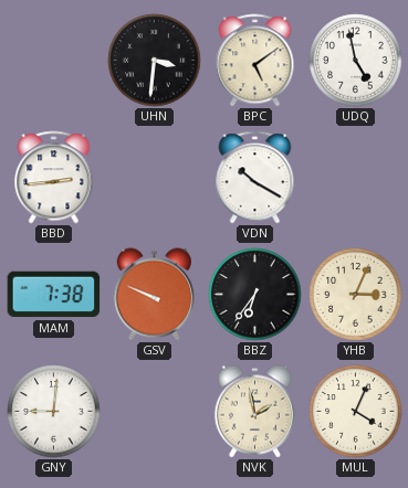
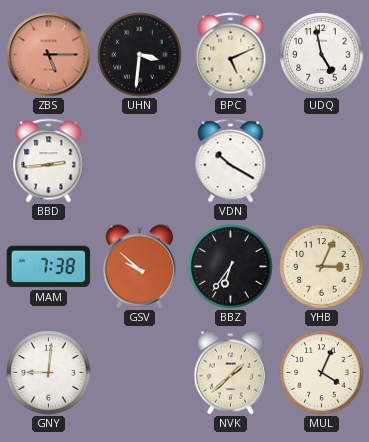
ZBS: none -> 5:15
BPC: 5:09 -> 5:11
GSV: 9:49 -> 9:52
NVK: 1:58 -> 1:38
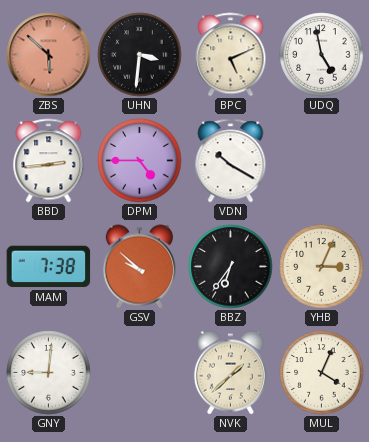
ZBS: 5:15 -> 5:52
DPM: none -> 4:45
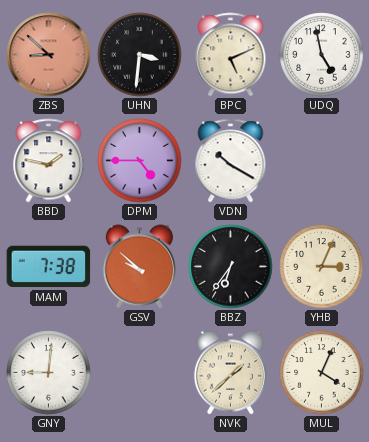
ZBS: 5:52 -> 8:52
BBD: 2:44 -> 1:47
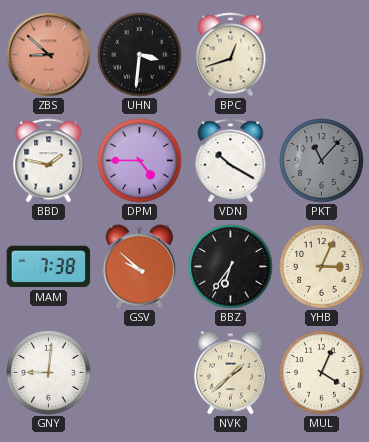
BPC: 5:11 -> 12:42
UDQ: 4:58 -> none
PKT: none -> 11:07
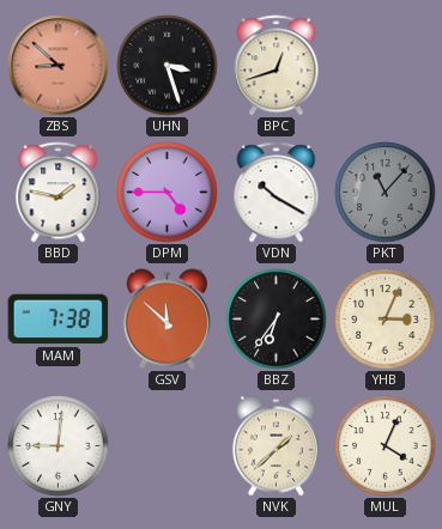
UHN: 3:31 -> 3:27
GSV: 9:52 -> 11:52
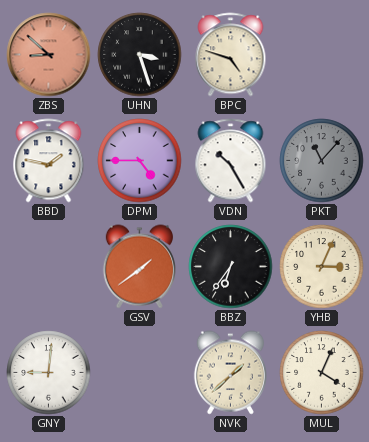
BPC: 12:42 -> 4:48
VDN: 10:20 -> 10:25
MAM: 7:38 -> none
GSV: 11:52 -> 1:39
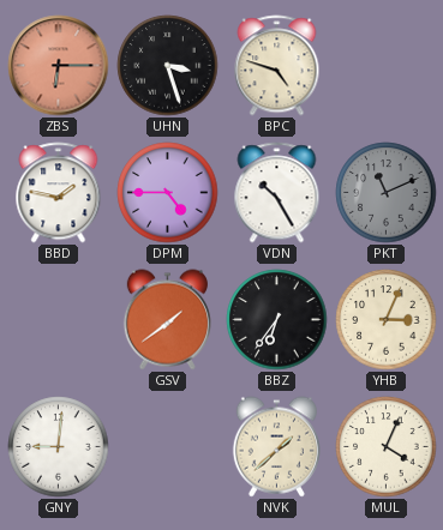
ZBS: 8:52 -> 6:15
PKT: 11:07 -> 11:11
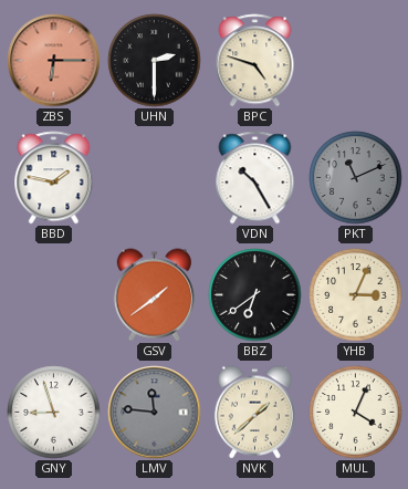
UHN: 3:27 -> 2:30
DPM: 4:45 -> none
BBZ: 6:36 -> 6:39
GNY: 9:01 -> 8:57
LMV: none -> 11:46
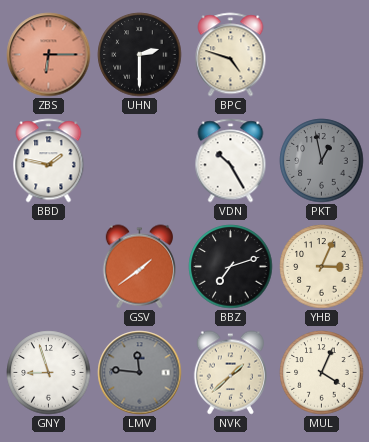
PKT: 11:11 -> 12:58
BBZ: 6:39 -> 7:12
